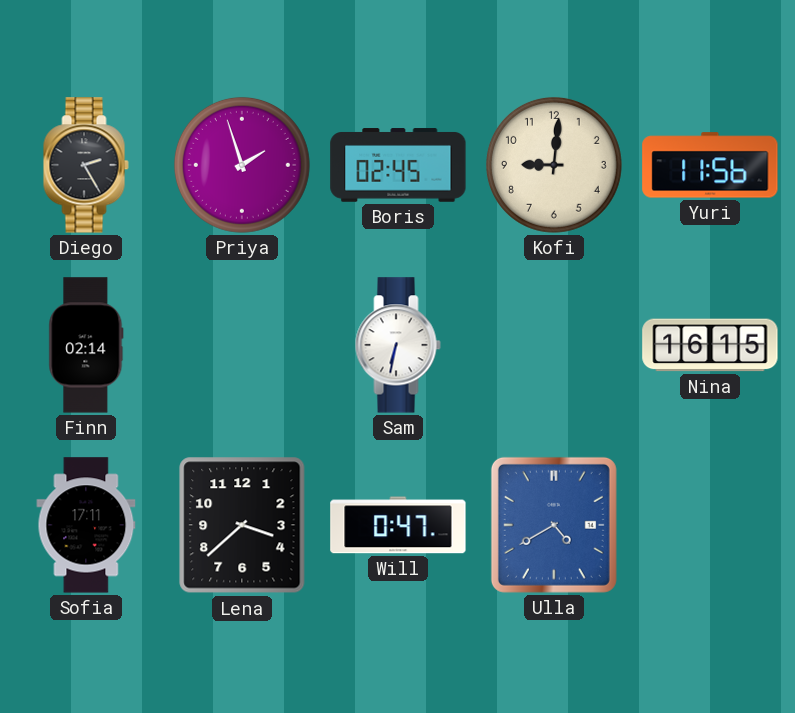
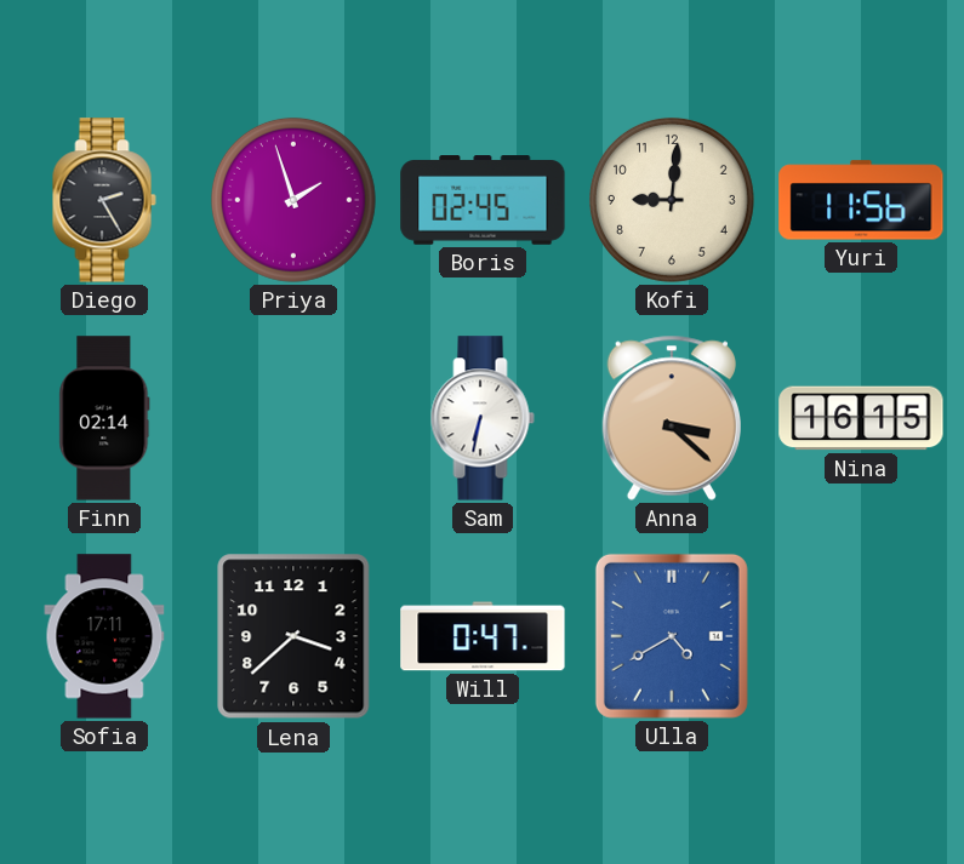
Anna: none -> 3:22
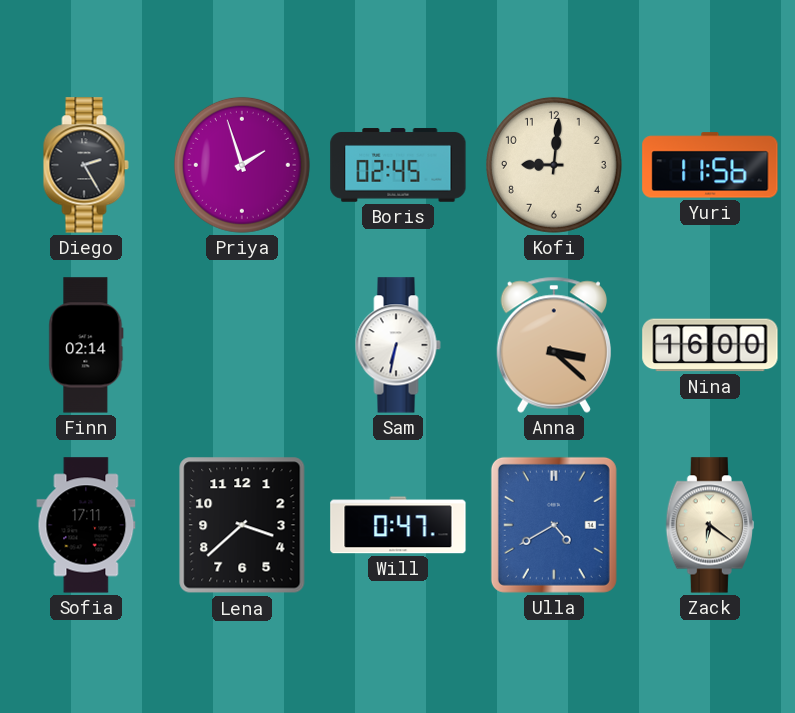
Nina: 16:15 -> 16:00
Zack: none -> 6:21
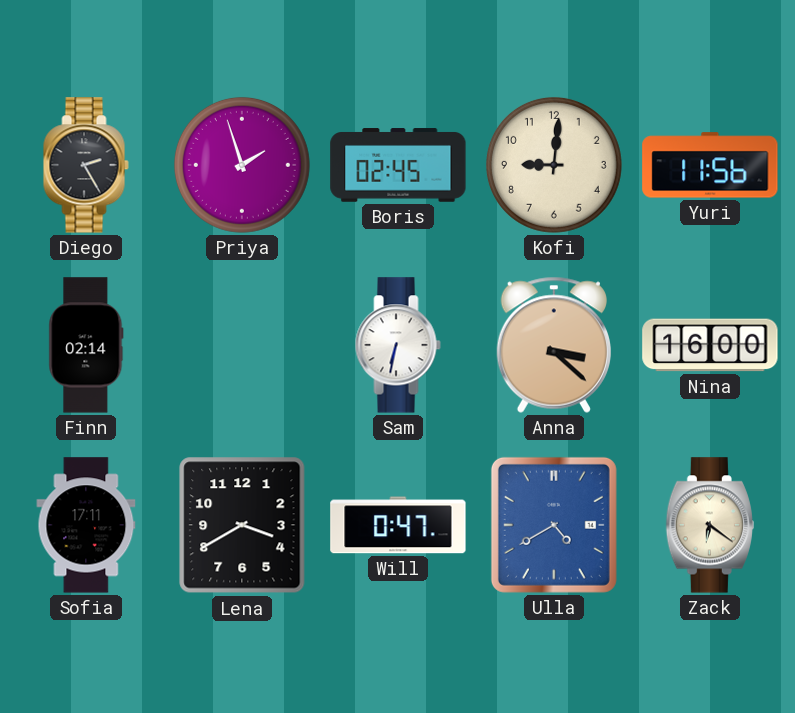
Lena: 3:38 -> 3:40
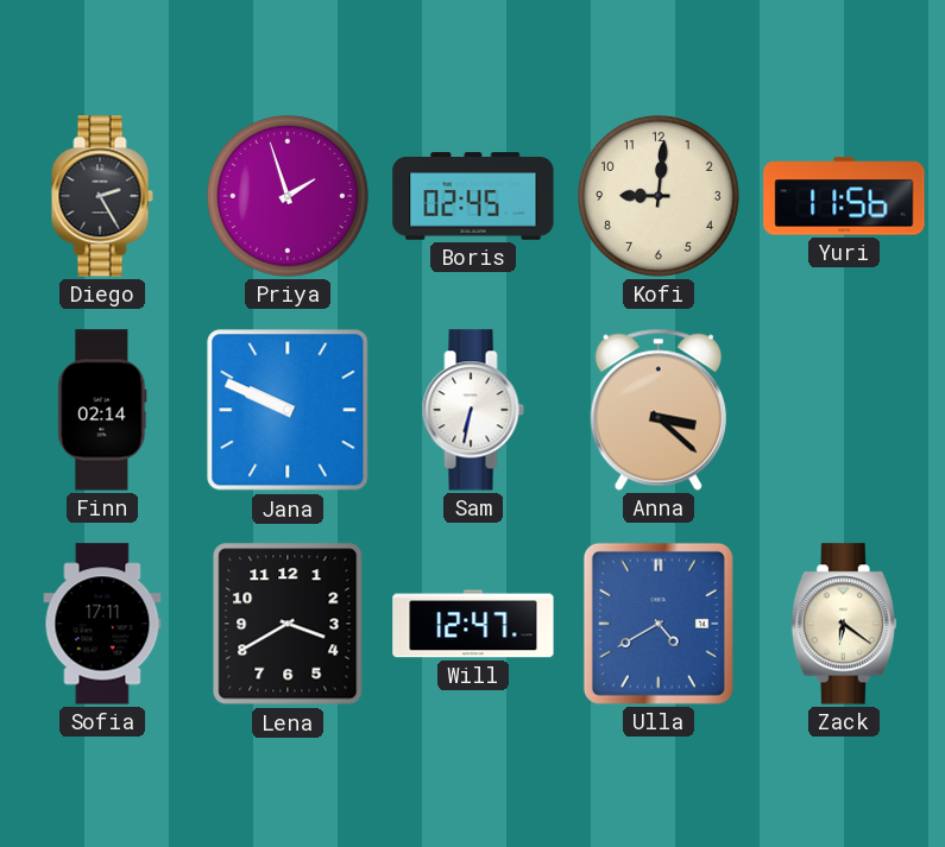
Jana: none -> 9:49
Nina: 16:00 -> none
Will: 0:47 -> 12:47
